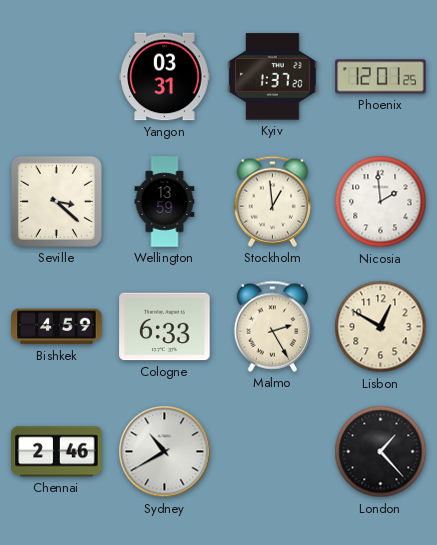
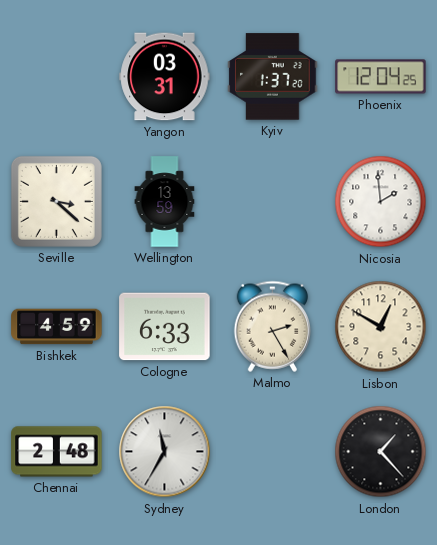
Phoenix: 12:01 -> 12:04
Stockholm: 12:59 -> none
Chennai: 2:46 -> 2:48
Sydney: 10:40 -> 11:35
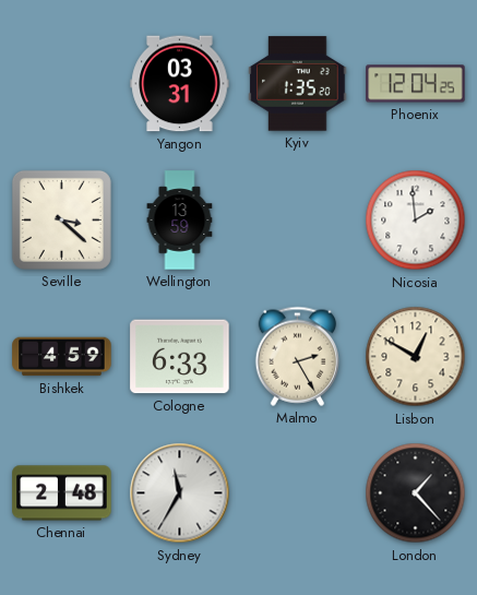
Kyiv: 1:37 -> 1:35
